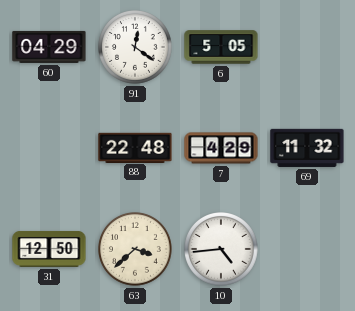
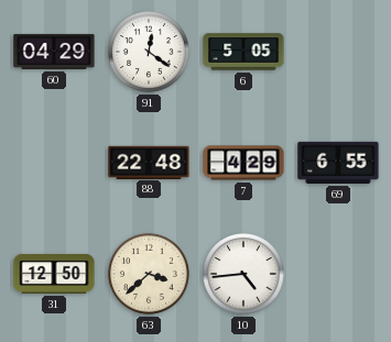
69: 11:32 -> 6:55
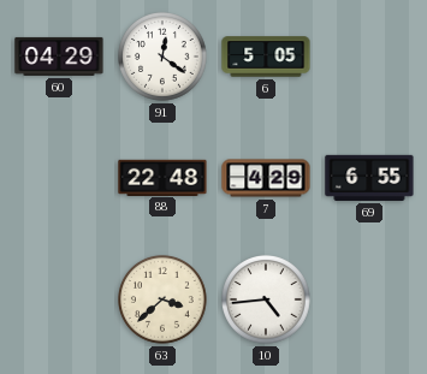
31: 12:50 -> none
